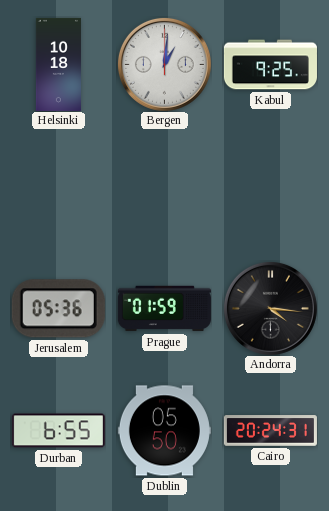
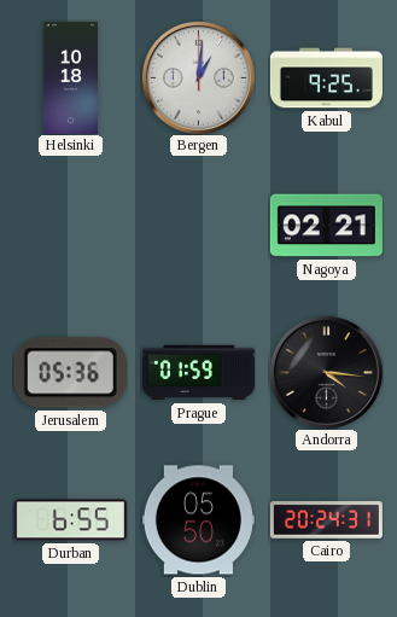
Nagoya: none -> 02:21
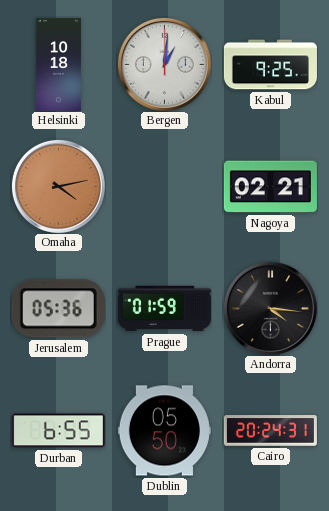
Omaha: none -> 4:13
